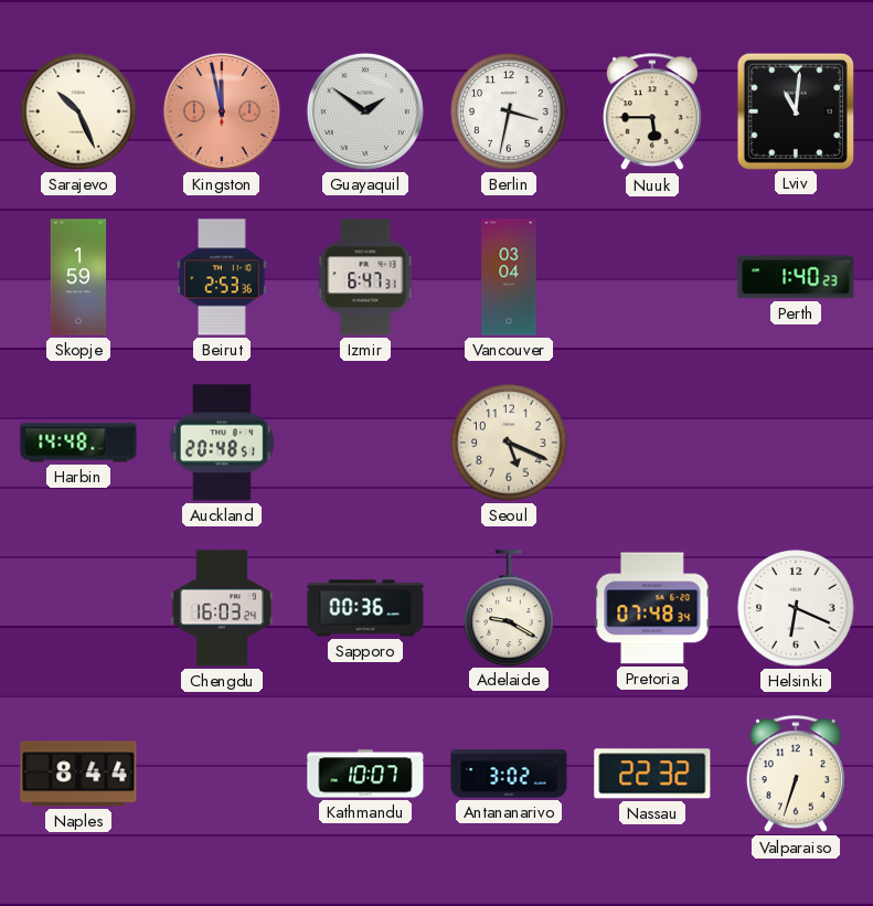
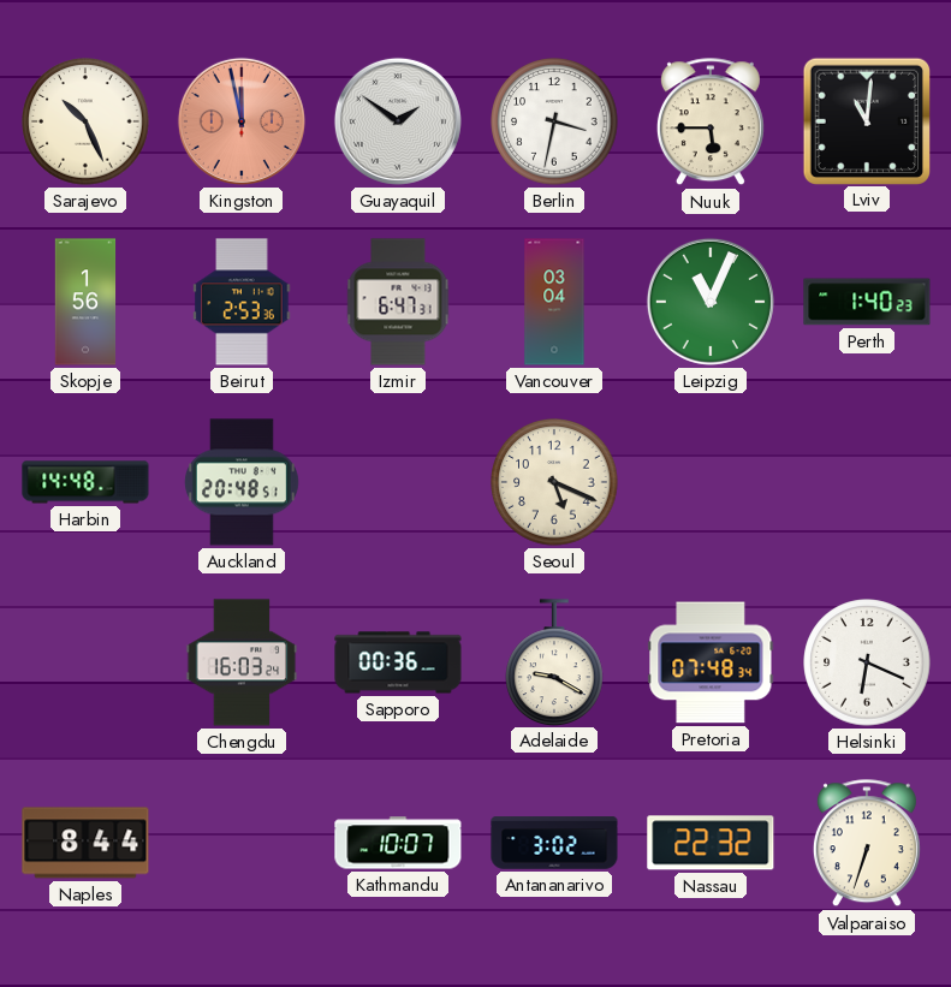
Skopje: 1:59 -> 1:56
Leipzig: none -> 11:04
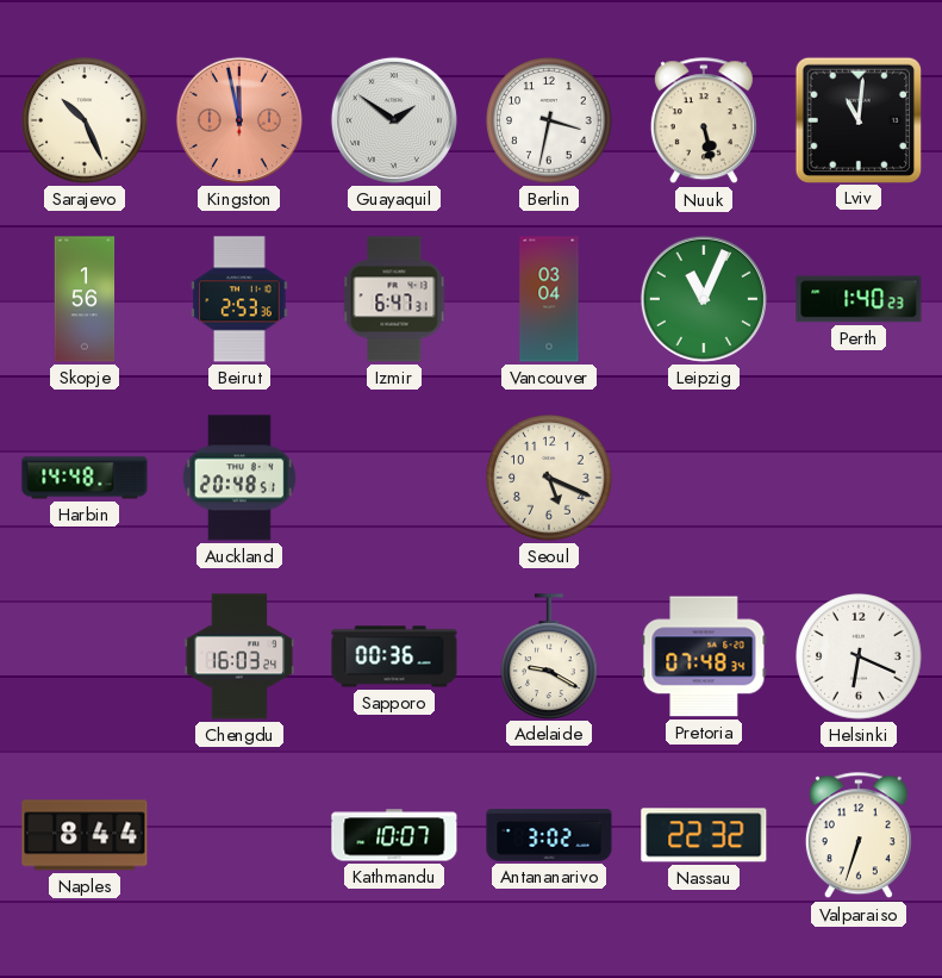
Nuuk: 5:45 -> 5:28
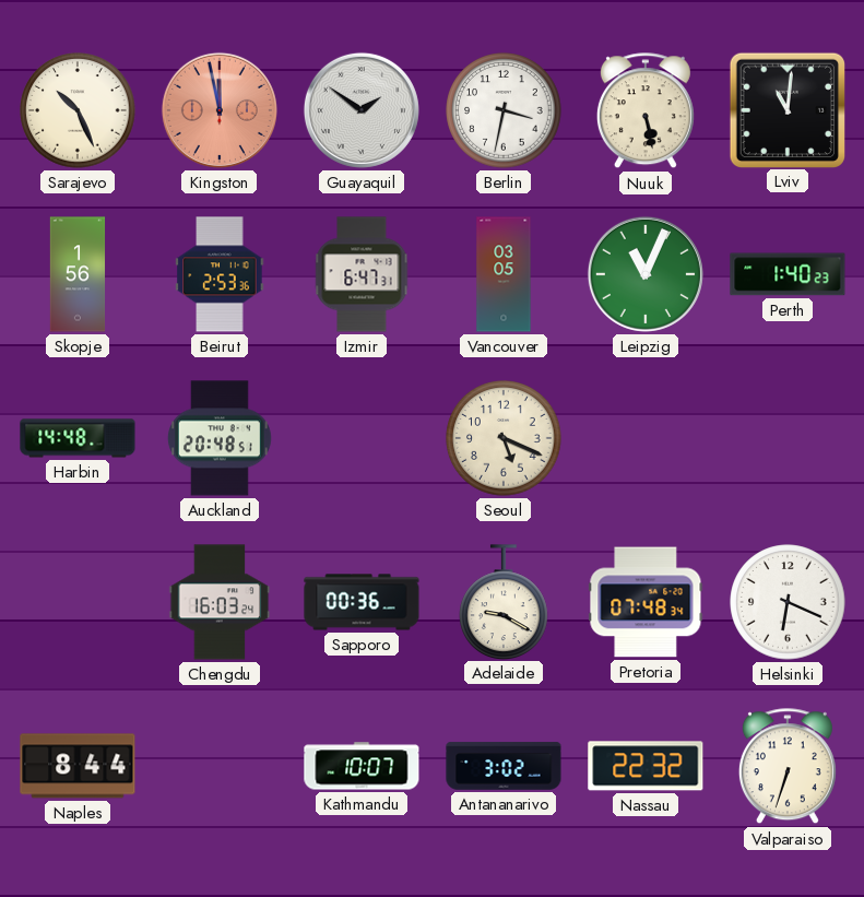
Vancouver: 03:04 -> 03:05
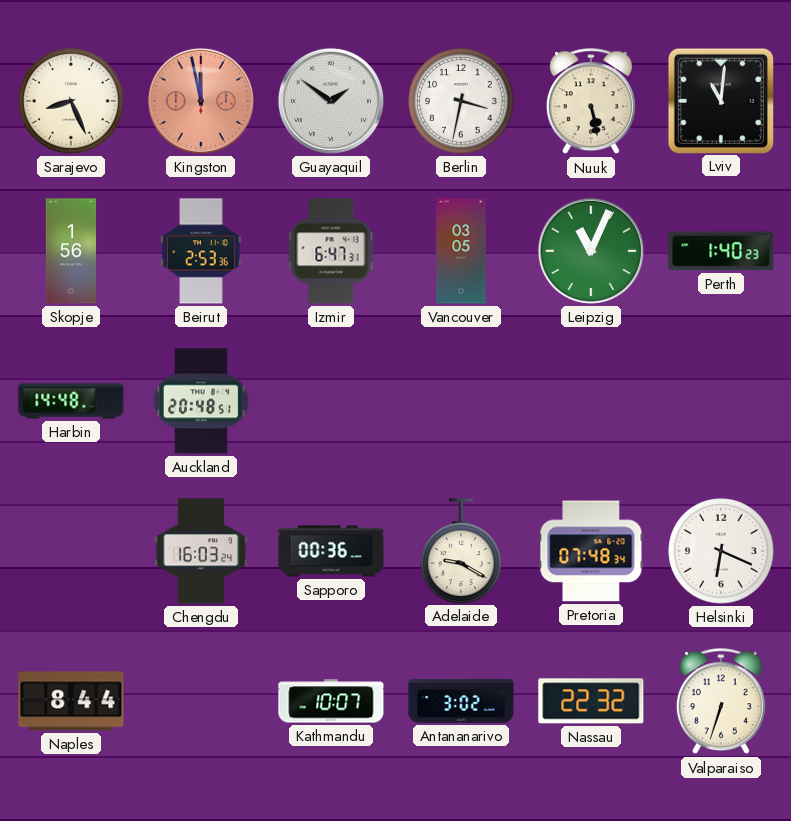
Sarajevo: 10:26 -> 8:26
Seoul: 5:19 -> none
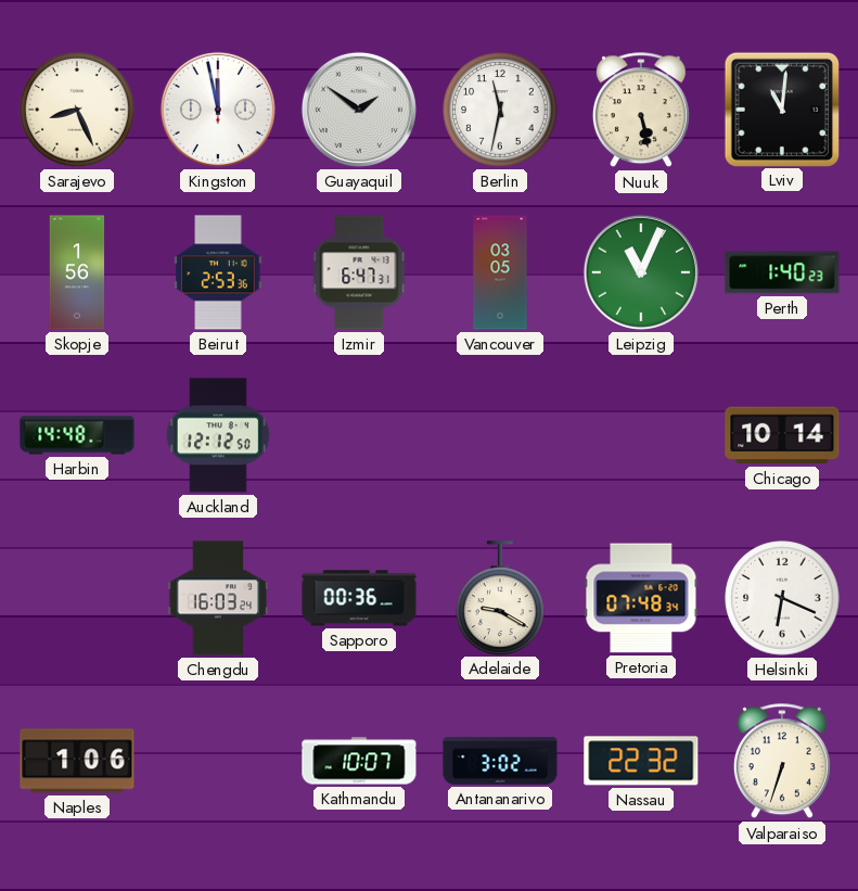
Kingston dial: salmon -> white
Berlin: 3:32 -> 11:32
Auckland: 20:48 -> 12:12
Chicago: none -> 10:14
Naples: 8:44 -> 1:06
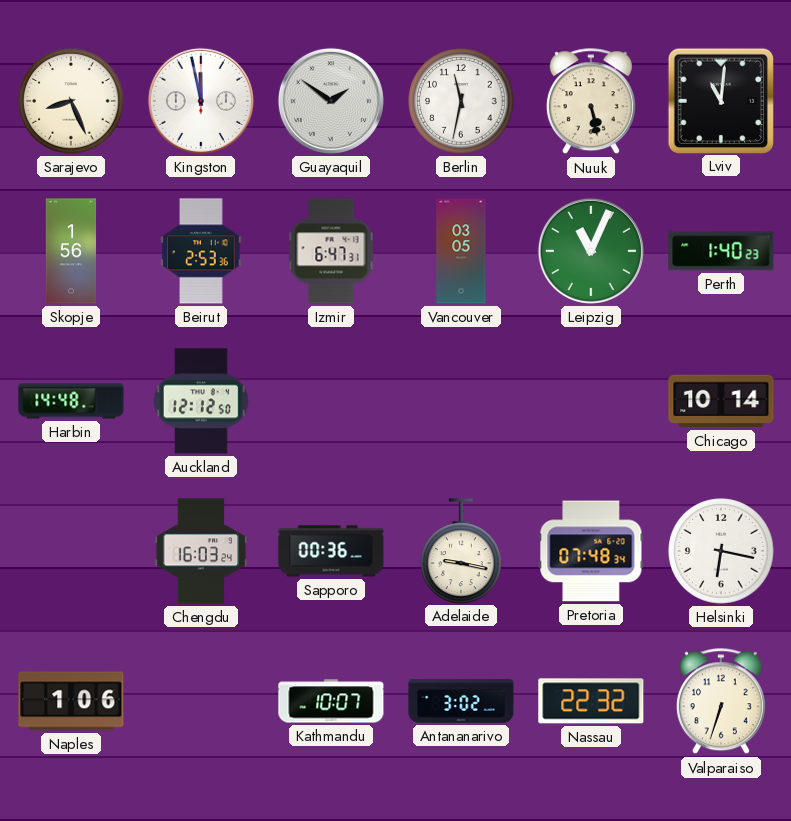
Adelaide: 9:20 -> 9:17
Helsinki: 6:19 -> 6:17
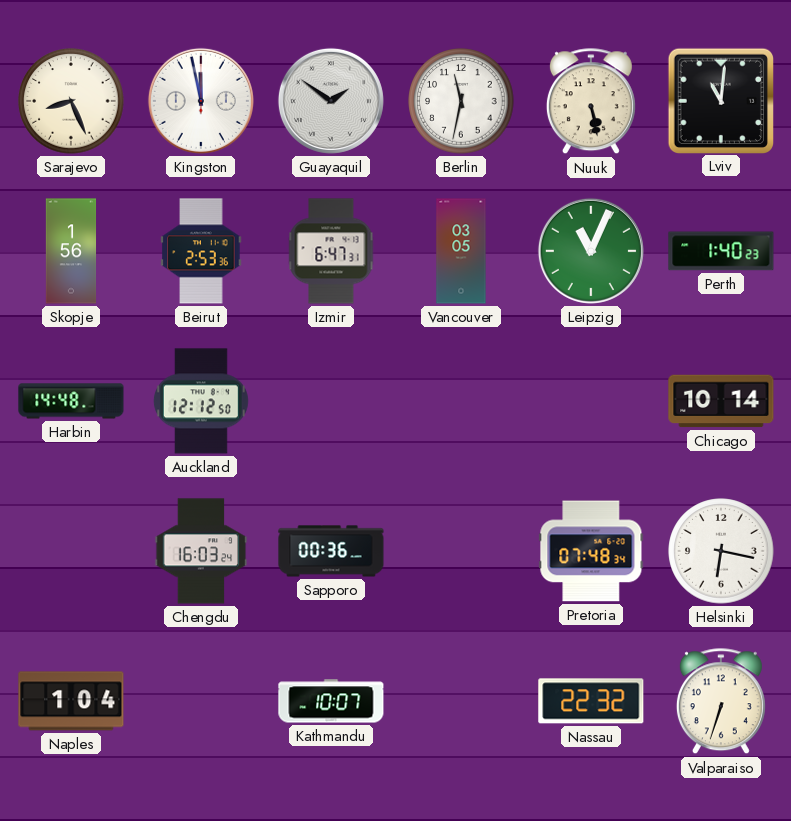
Adelaide: 9:17 -> none
Naples: 1:06 -> 1:04
Antananarivo: 3:02 -> none
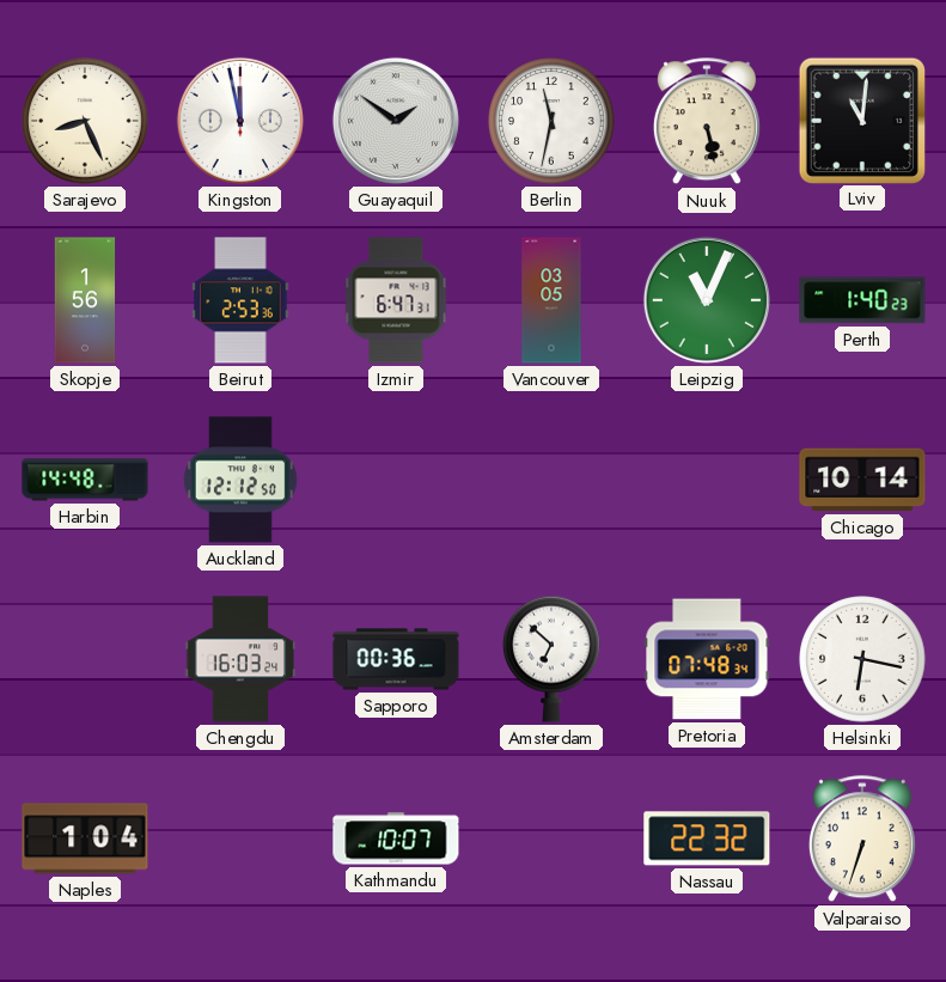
Amsterdam: none -> 6:52
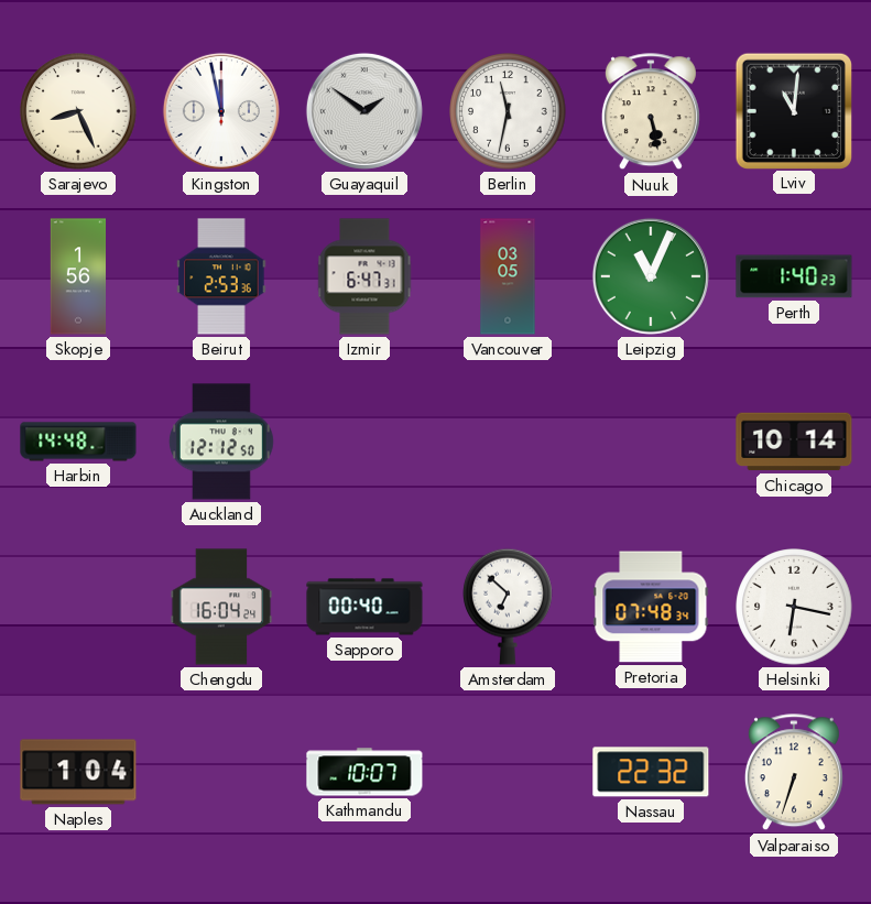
Chengdu: 16:03 -> 16:04
Sapporo: 00:36 -> 00:40
